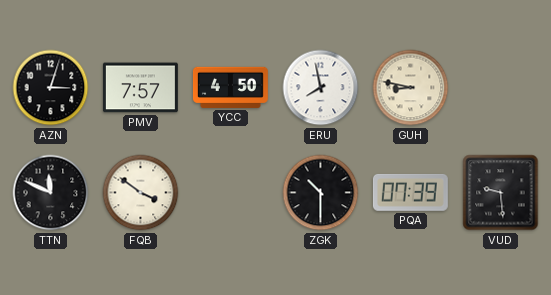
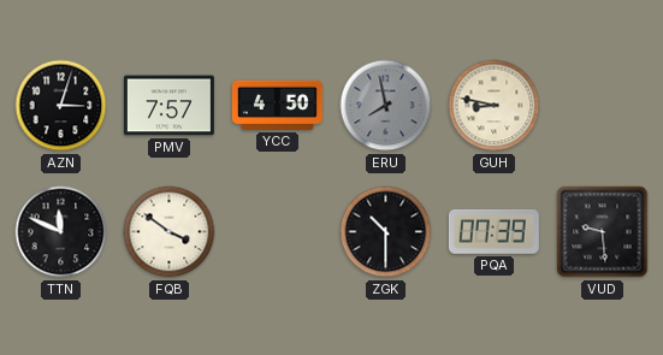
ERU dial: white -> grey
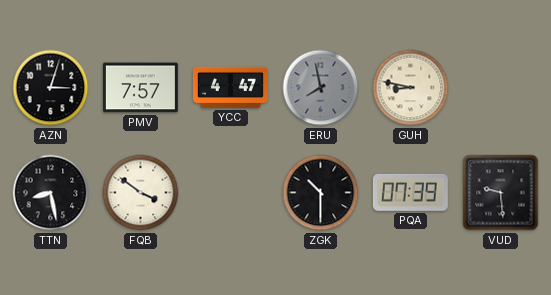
YCC: 4:50 -> 4:47
TTN: 11:49 -> 8:28
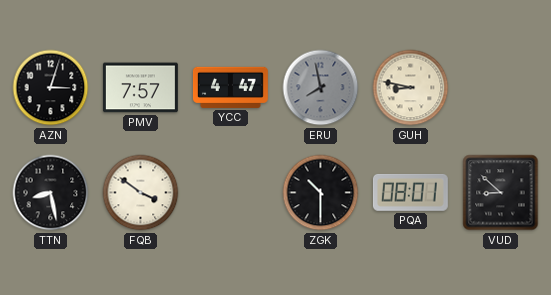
PQA: 07:39 -> 08:01
VUD: 9:29 -> 8:52
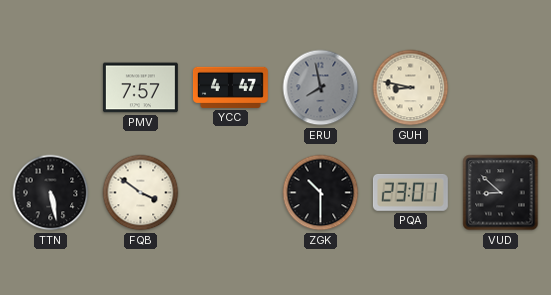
AZN: 3:03 -> none
TTN: 8:28 -> 5:28
PQA: 08:01 -> 23:01
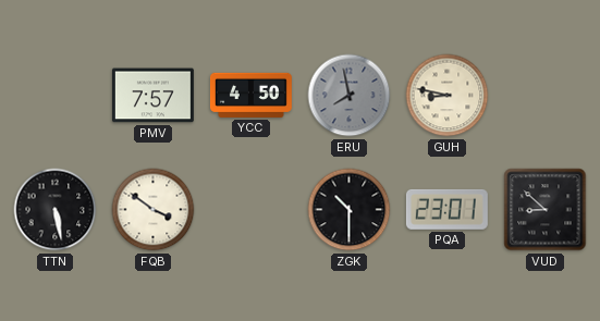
YCC: 4:47 -> 4:50
